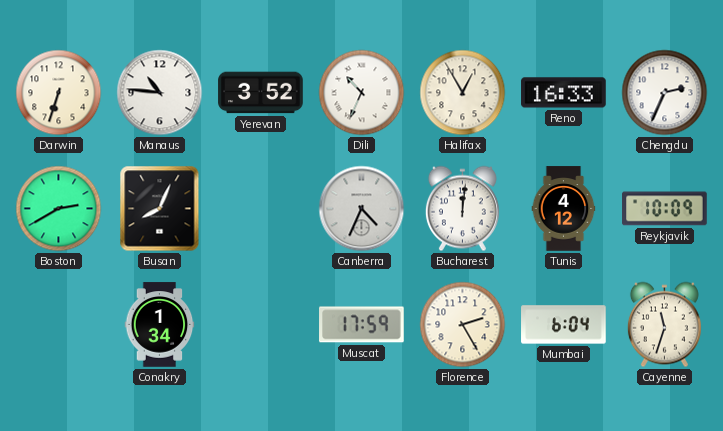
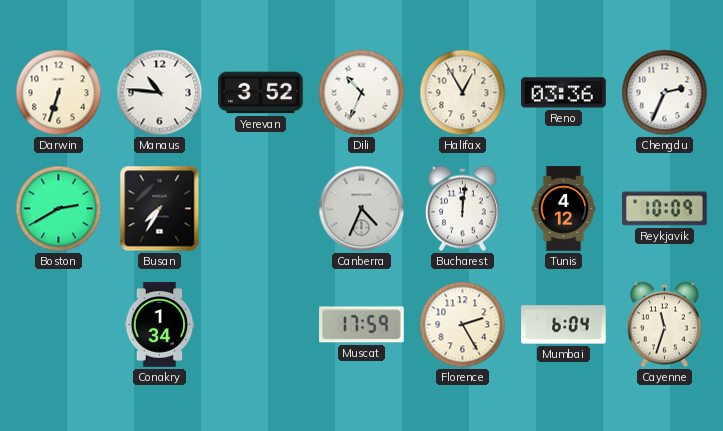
Reno: 16:33 -> 03:36
Busan: 8:04 -> 7:35
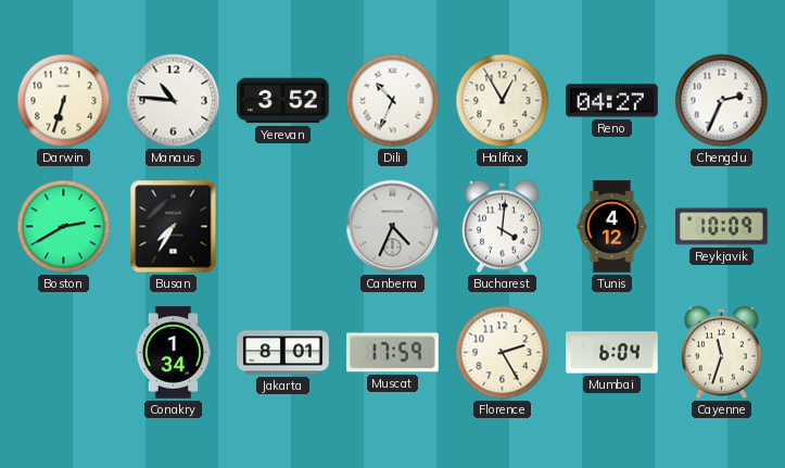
Reno: 03:36 -> 04:27
Bucharest: 12:01 -> 4:01
Jakarta: none -> 8:01
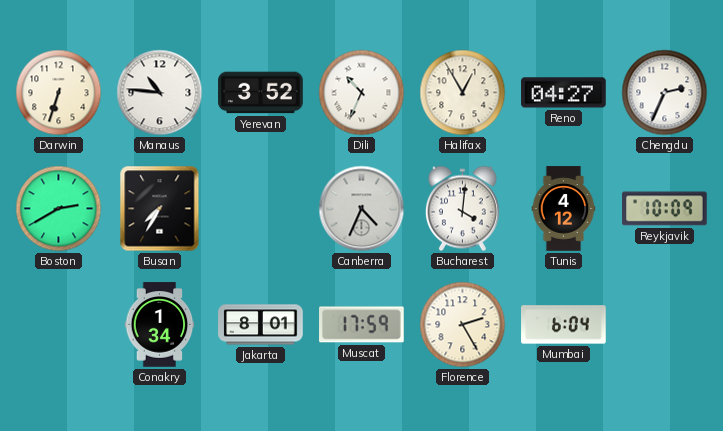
Cayenne: 11:33 -> none
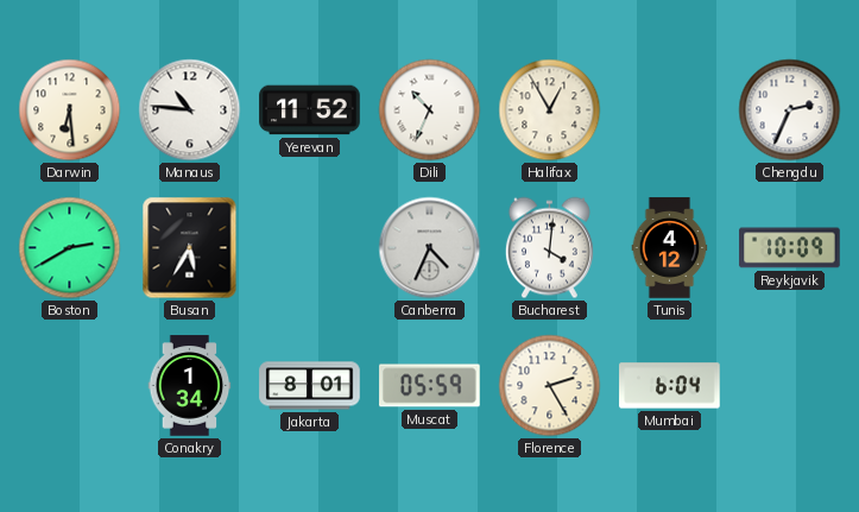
Darwin: 6:33 -> 6:29
Yerevan: 3:52 -> 11:52
Reno: 04:27 -> none
Busan: 7:35 -> 5:35
Muscat: 17:59 -> 05:59
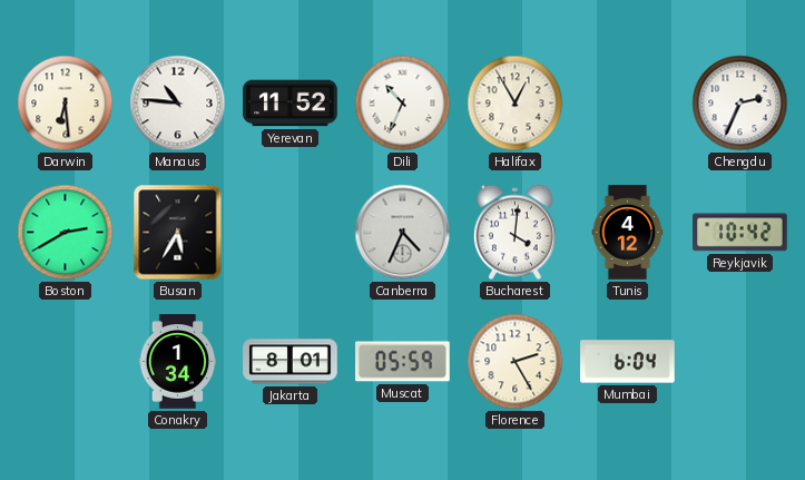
Reykjavik: 10:09 -> 10:42
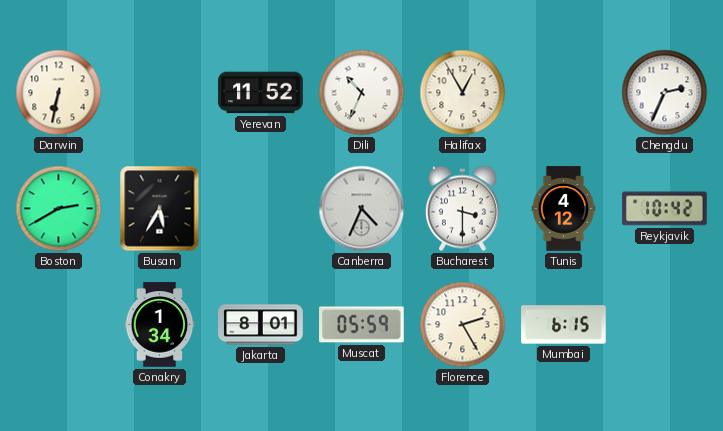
Darwin: 6:29 -> 6:32
Manaus: 10:46 -> none
Bucharest: 4:01 -> 3:30
Mumbai: 6:04 -> 6:15
